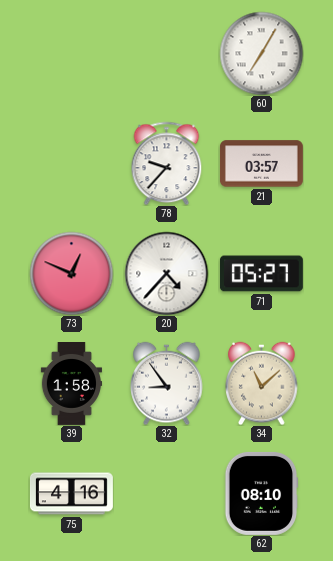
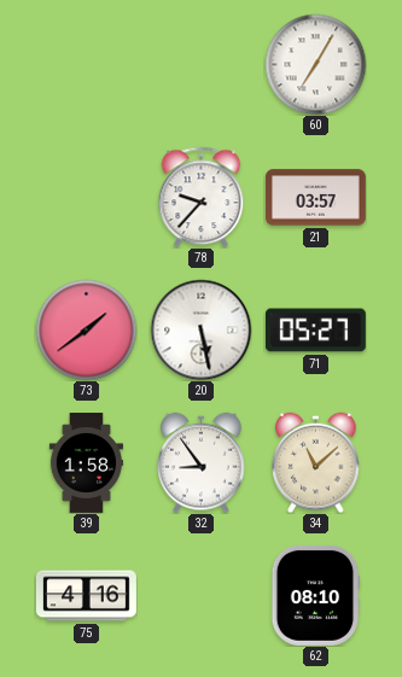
73: 12:49 -> 1:39
20: 4:37 -> 5:28
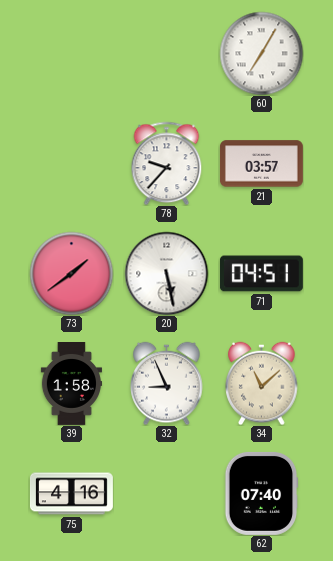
71: 05:27 -> 04:51
32: 8:54 -> 8:56
62: 08:10 -> 07:40
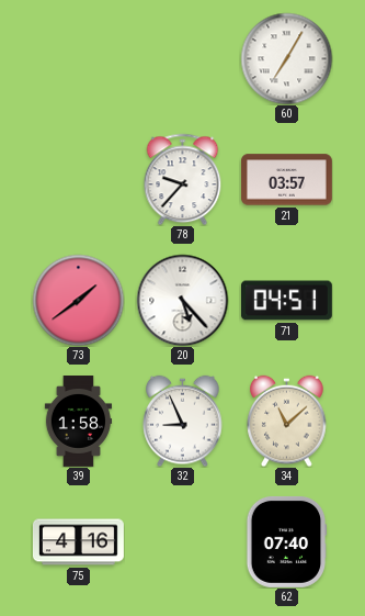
20: 5:28 -> 5:23
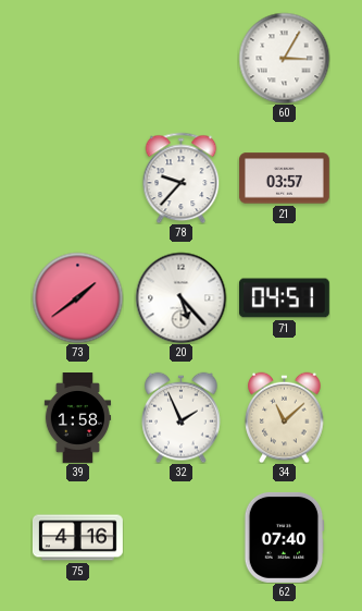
60: 7:05 -> 3:05
32: 8:56 -> 1:56
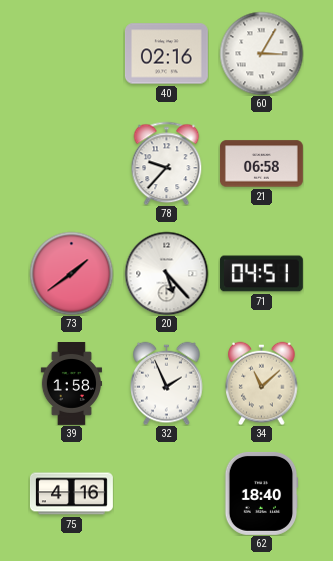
40: none -> 02:16
21: 03:57 -> 06:58
62: 07:40 -> 18:40
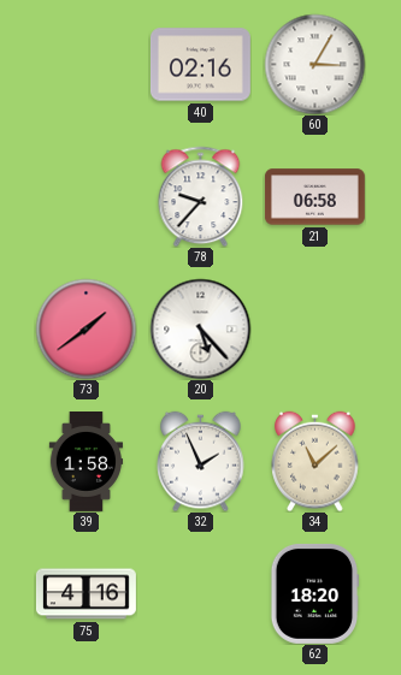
71: 04:51 -> none
62: 18:40 -> 18:20
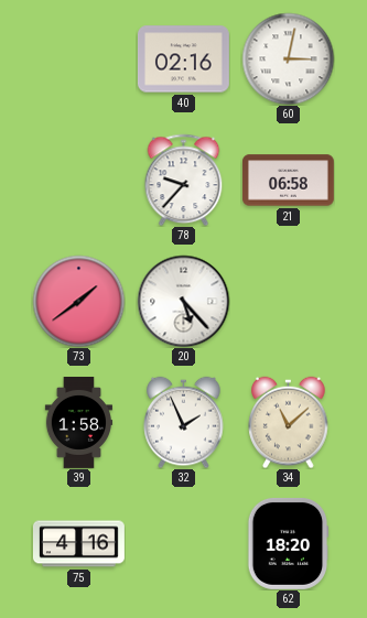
60: 3:05 -> 3:02
